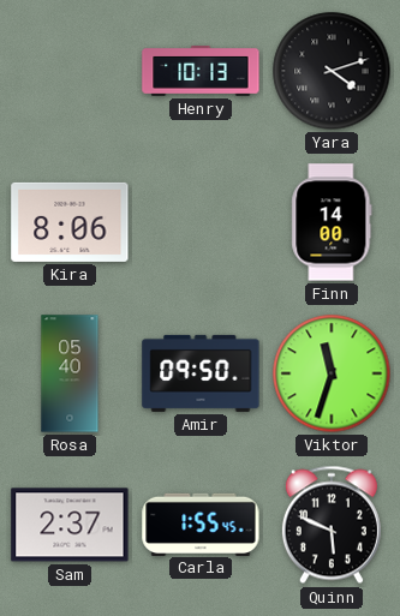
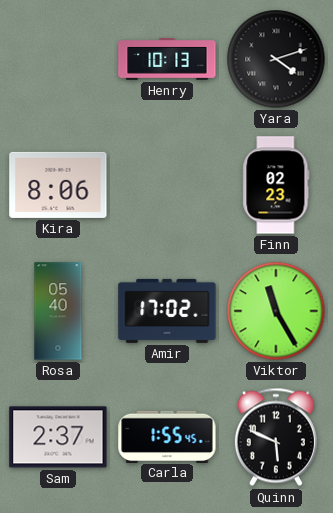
Finn: 14:00 -> 02:23
Amir: 09:50 -> 17:02
Viktor: 11:33 -> 11:25
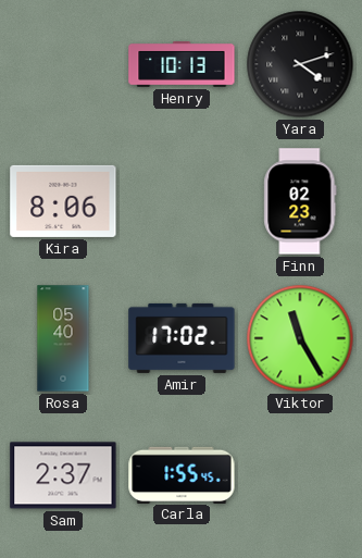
Quinn: 5:49 -> none
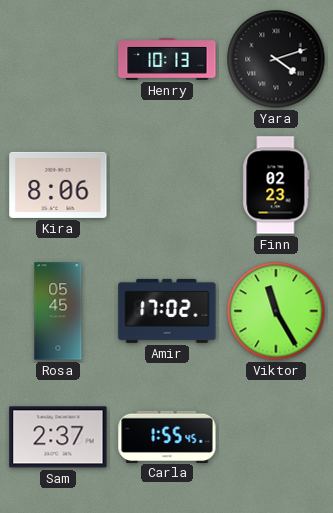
Rosa: 05:40 -> 05:45
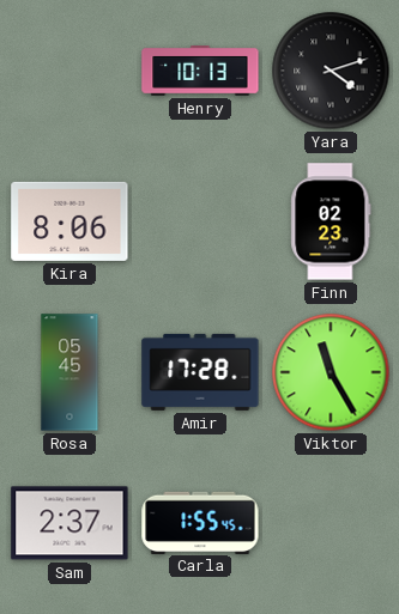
Amir: 17:02 -> 17:28
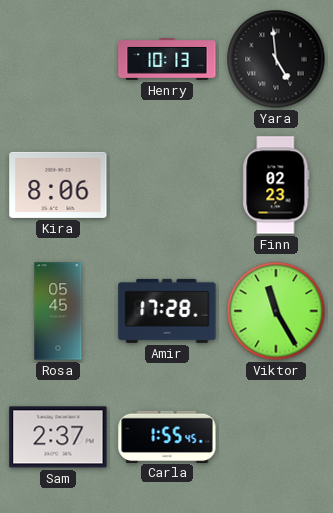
Yara: 4:12 -> 4:59
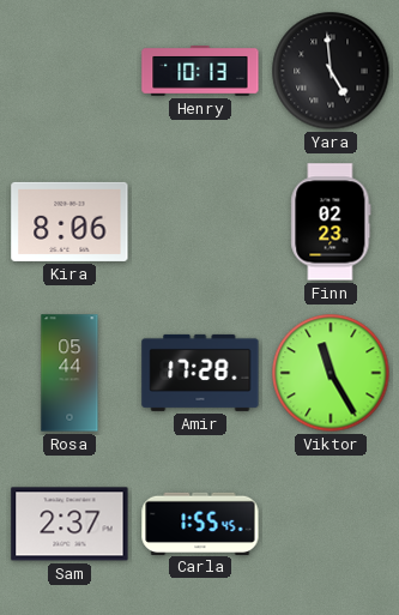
Rosa: 05:45 -> 05:44
